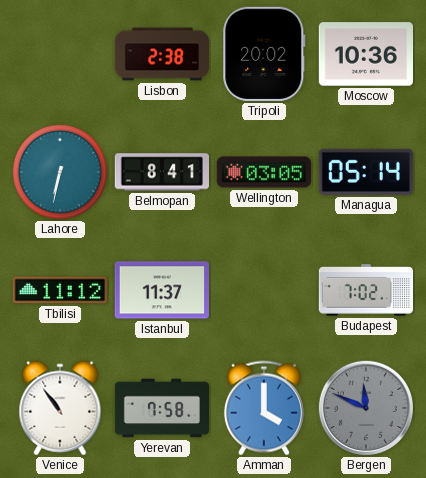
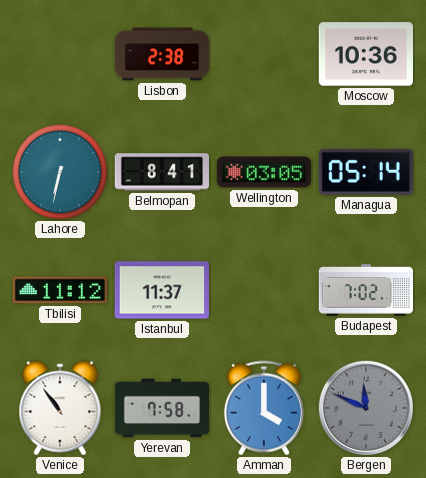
Tripoli: 20:02 -> none
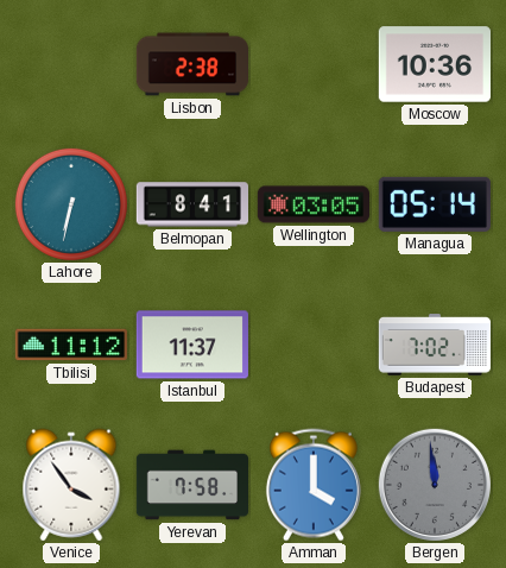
Venice: 10:54 -> 3:54
Bergen: 11:49 -> 11:59
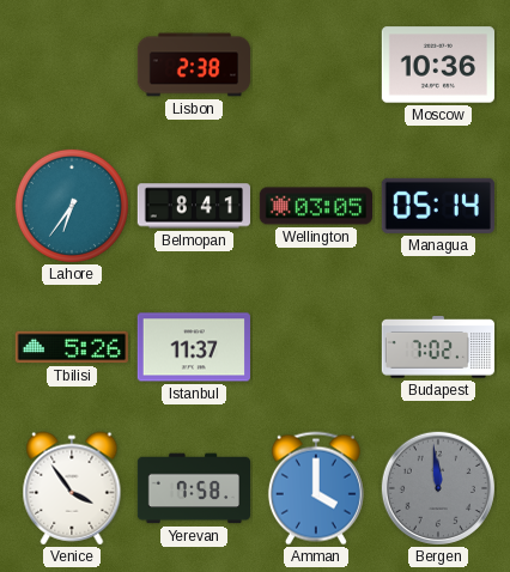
Lahore: 6:32 -> 6:36
Tbilisi: 11:12 -> 5:26
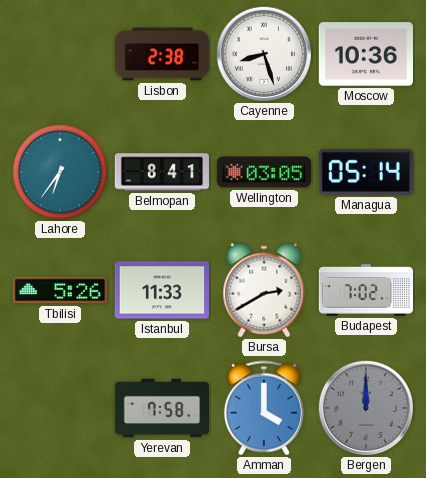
Cayenne: none -> 8:27
Istanbul: 11:37 -> 11:33
Bursa: none -> 2:40
Venice: 3:54 -> none
Bergen: 11:59 -> 12:00
